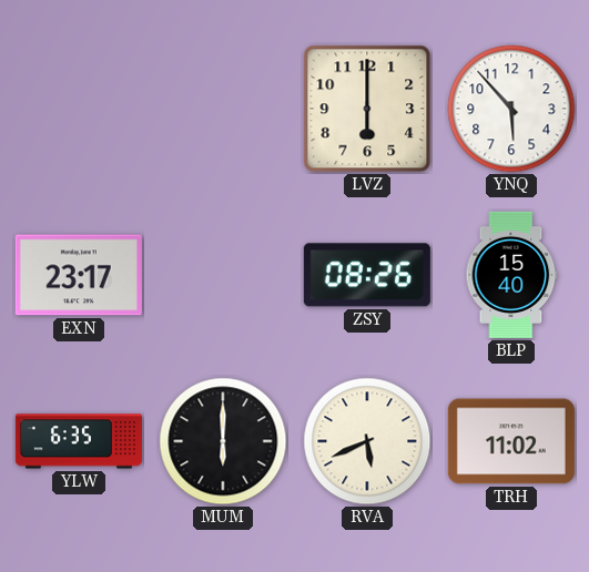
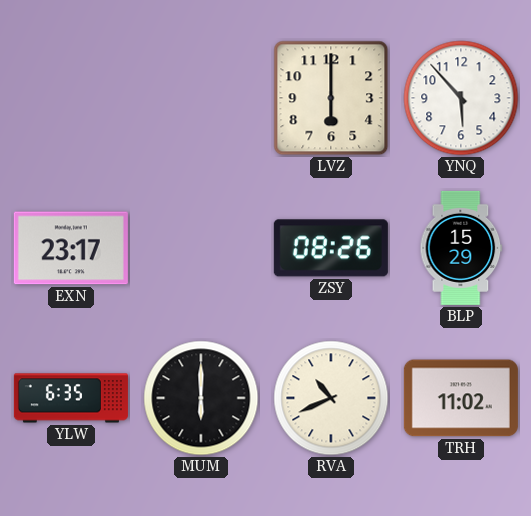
BLP: 15:40 -> 15:29
RVA: 5:41 -> 10:41
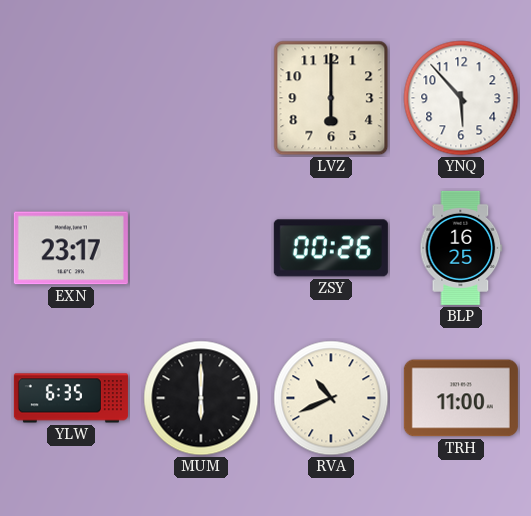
ZSY: 08:26 -> 00:26
BLP: 15:29 -> 16:25
TRH: 11:02 -> 11:00
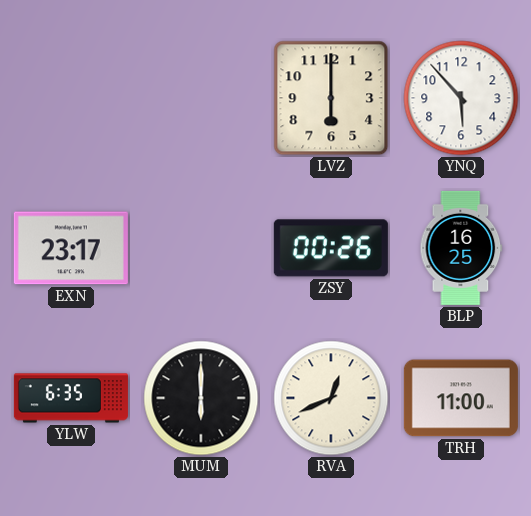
RVA: 10:41 -> 12:41
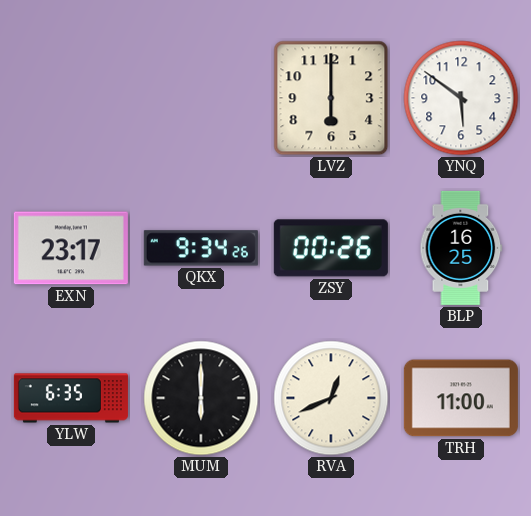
YNQ: 5:53 -> 5:51
QKX: none -> 9:34
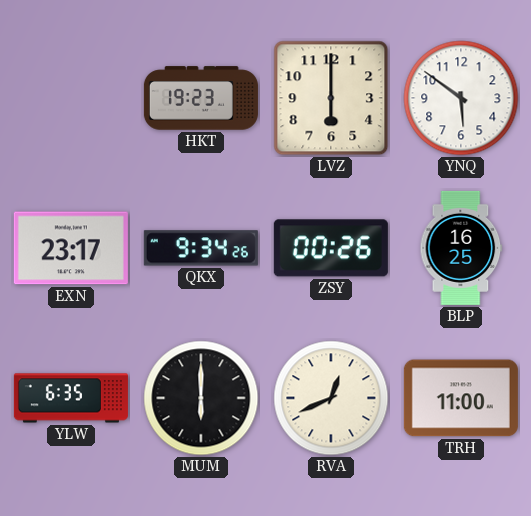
HKT: none -> 19:23
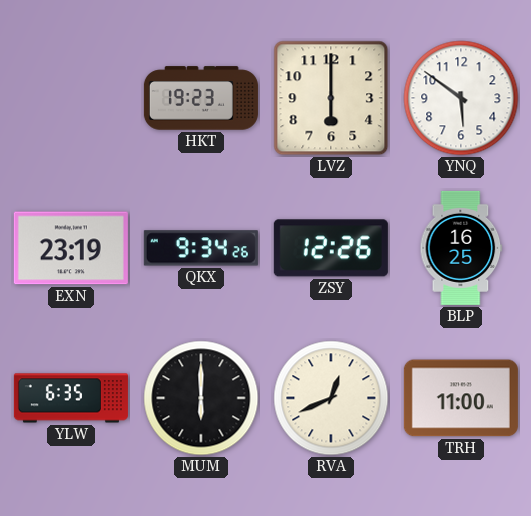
EXN: 23:17 -> 23:19
ZSY: 00:26 -> 12:26
